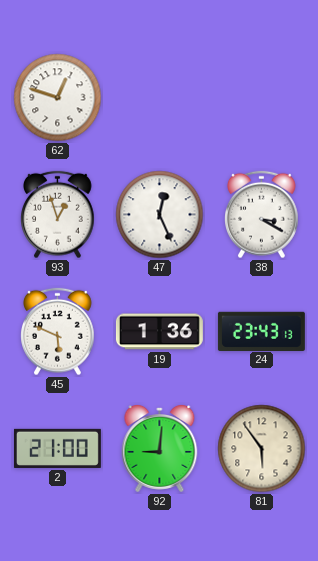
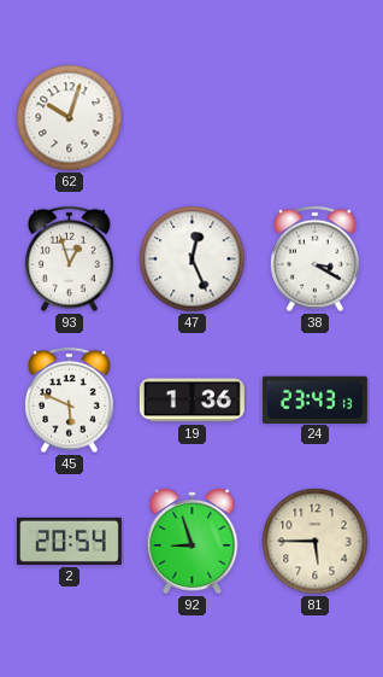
62: 12:48 -> 10:03
2: 21:00 -> 20:54
92: 9:01 -> 8:57
81: 5:54 -> 5:45
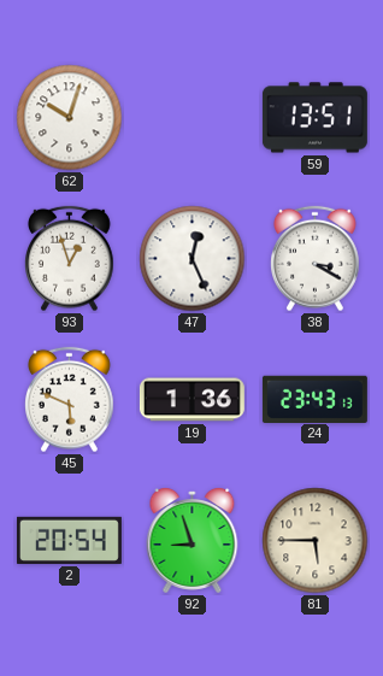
59: none -> 13:51
